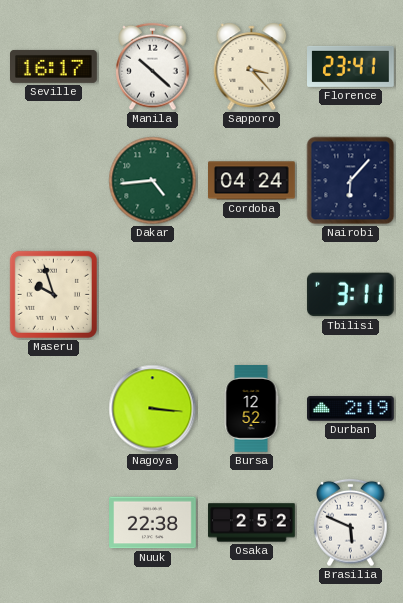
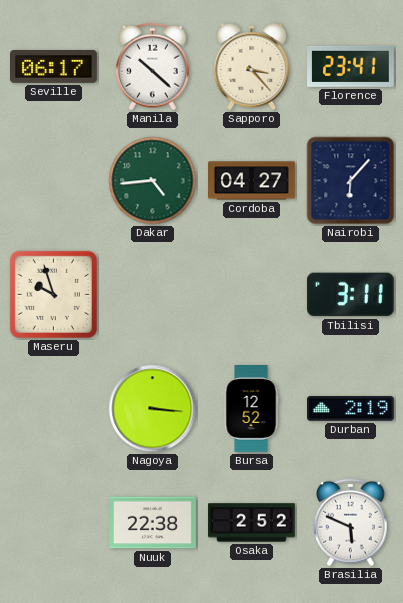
Seville: 16:17 -> 06:17
Cordoba: 04:24 -> 04:27
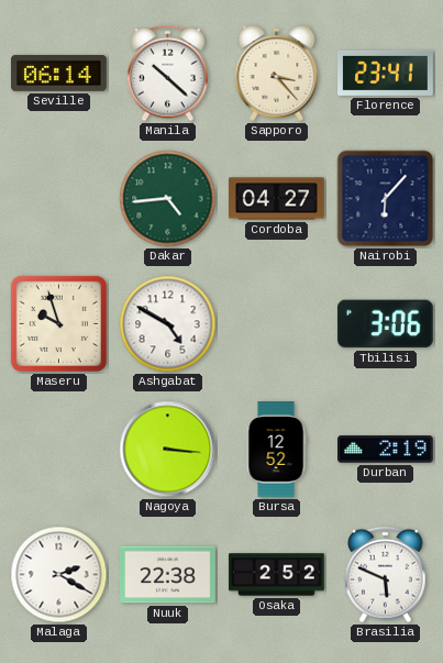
Seville: 06:17 -> 06:14
Ashgabat: none -> 4:50
Tbilisi: 3:11 -> 3:06
Malaga: none -> 2:20
